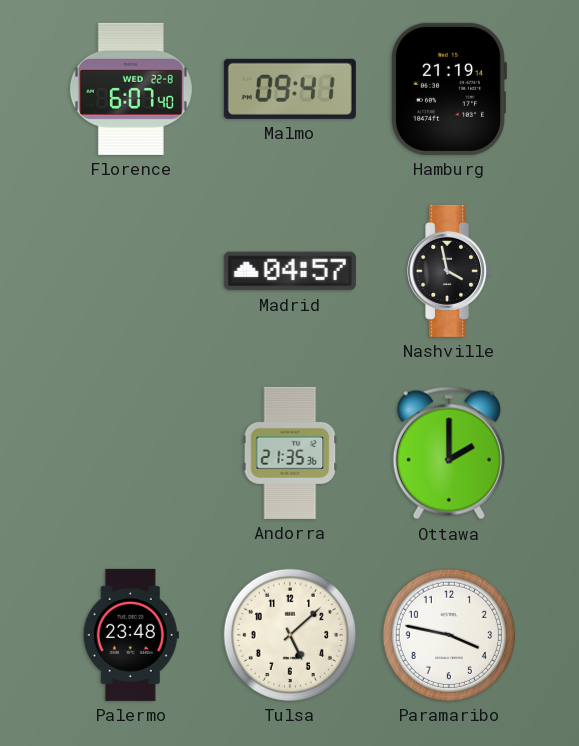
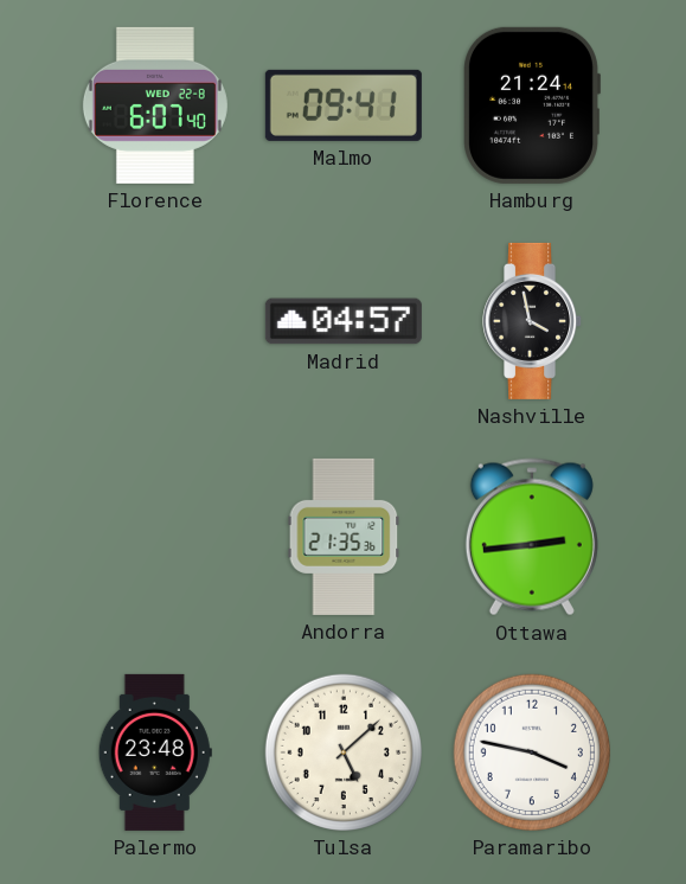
Hamburg: 21:19 -> 21:24
Ottawa: 2:00 -> 2:44
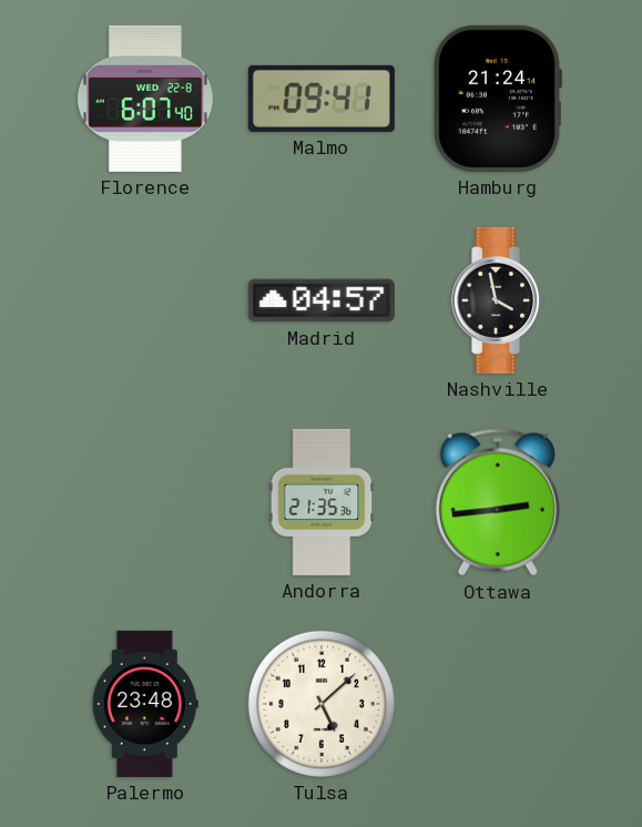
Paramaribo: 3:47 -> none
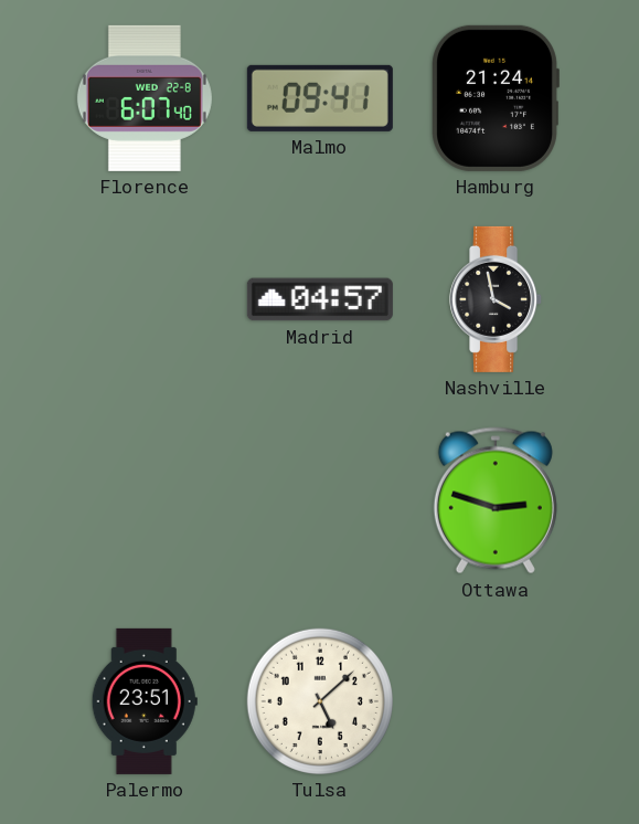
Andorra: 21:35 -> none
Ottawa: 2:44 -> 2:48
Palermo: 23:48 -> 23:51
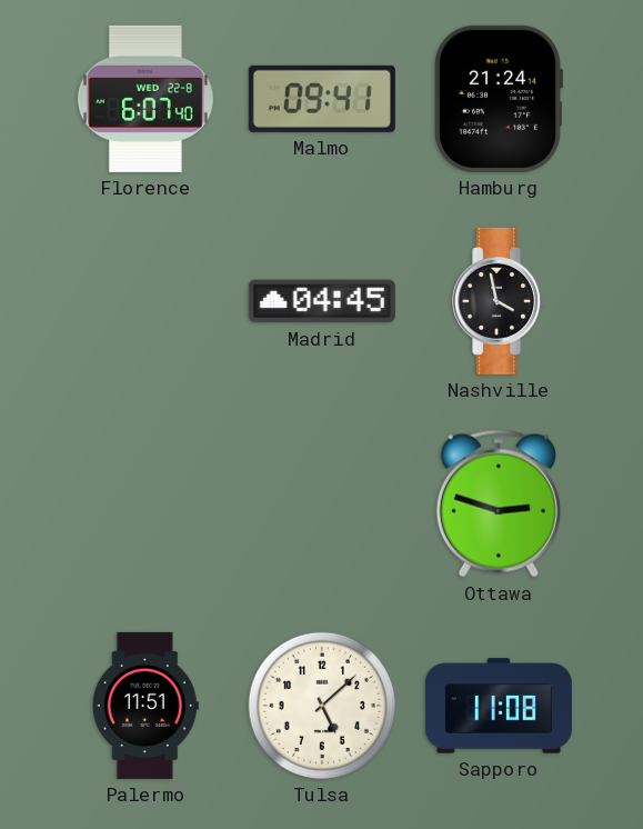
Madrid: 04:57 -> 04:45
Palermo: 23:51 -> 11:51
Sapporo: none -> 11:08
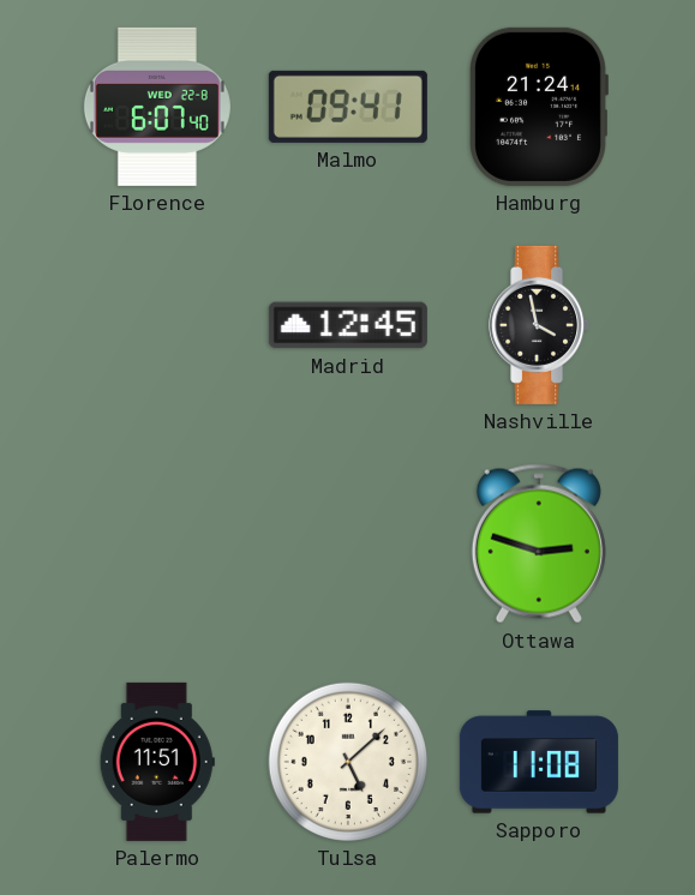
Madrid: 04:45 -> 12:45
